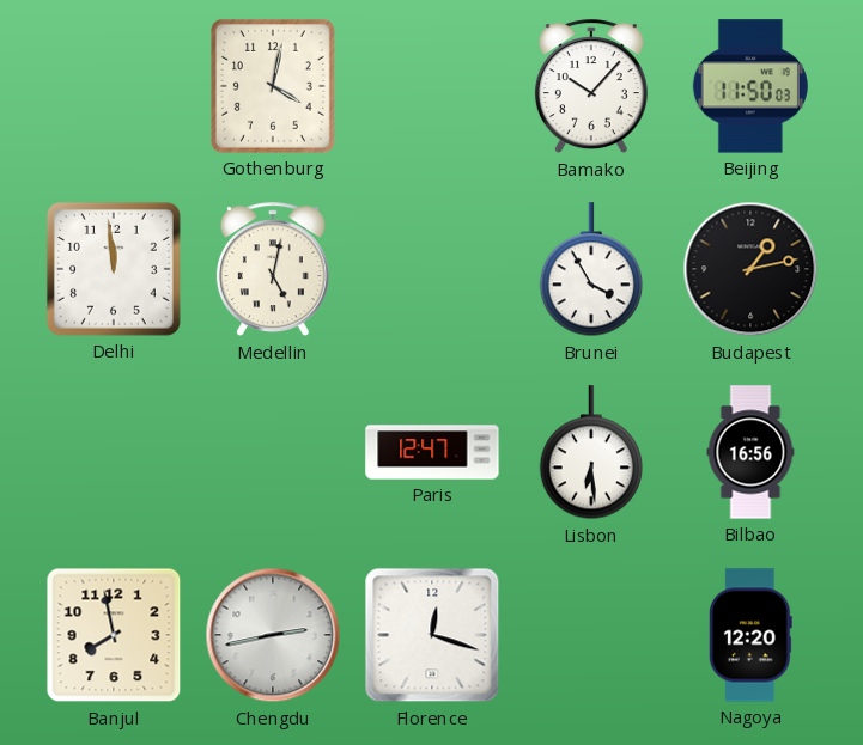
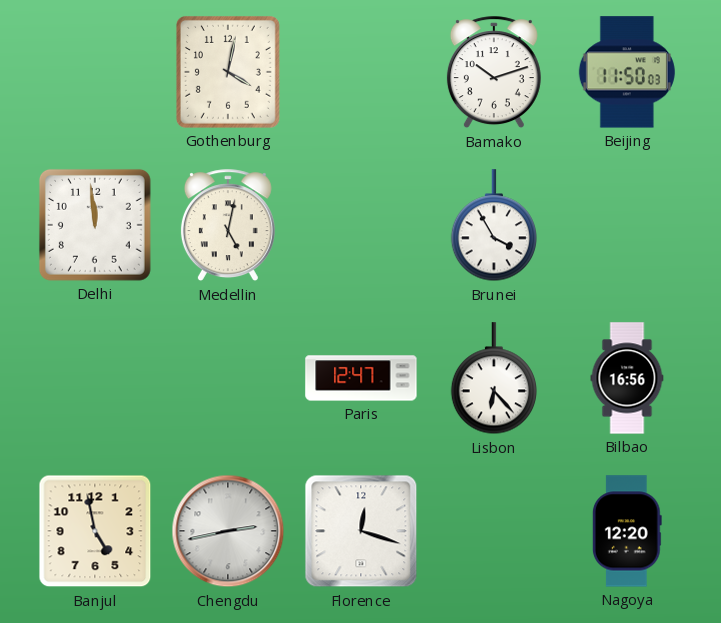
Bamako: 10:07 -> 10:12
Budapest: 1:13 -> none
Lisbon: 6:29 -> 6:23
Banjul: 7:58 -> 4:58
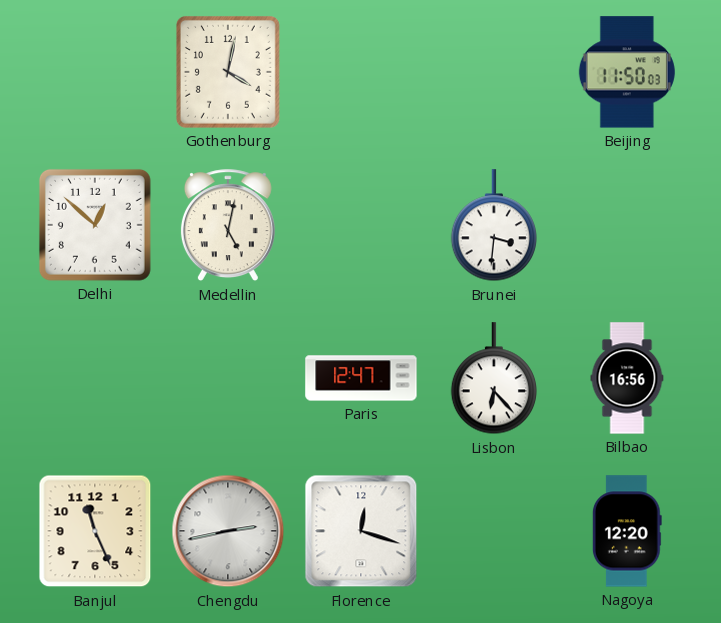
Bamako: 10:12 -> none
Delhi: 11:59 -> 12:52
Brunei: 3:55 -> 3:31
Banjul: 4:58 -> 11:26
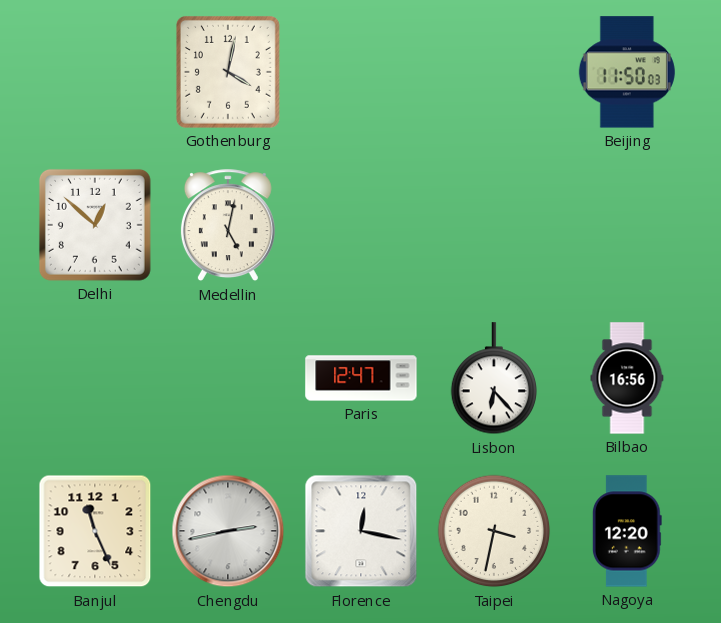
Brunei: 3:31 -> none
Florence: 12:18 -> 12:17
Taipei: none -> 3:32
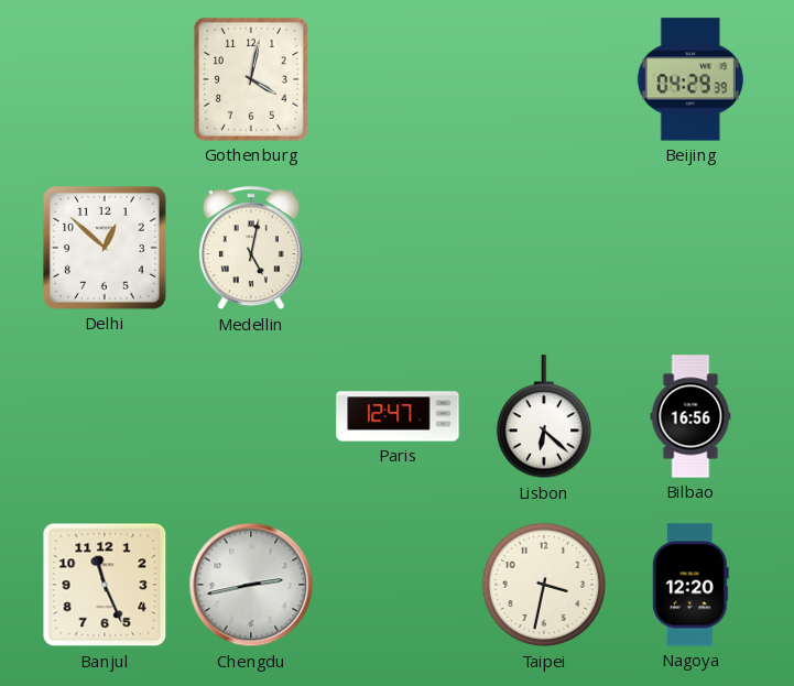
Beijing: 11:50 -> 04:29
Lisbon: 6:23 -> 6:22
Florence: 12:17 -> none
